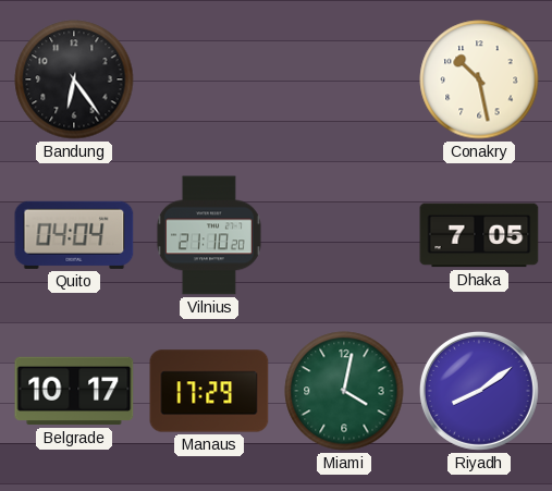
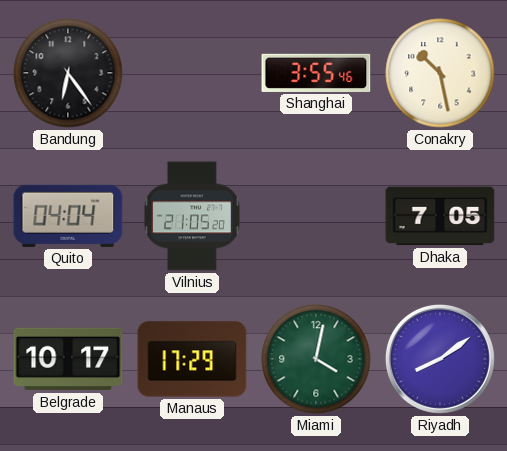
Shanghai: none -> 3:55
Vilnius: 21:10 -> 21:05
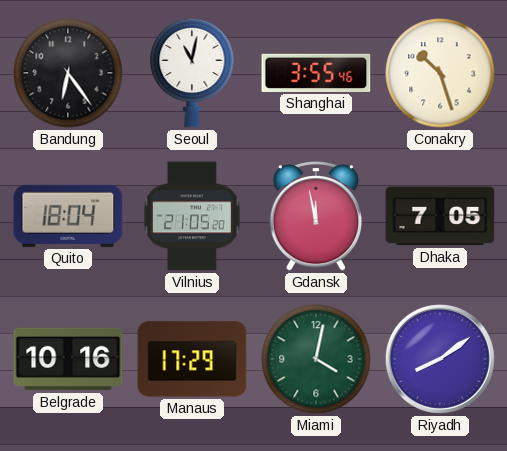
Seoul: none -> 11:02
Conakry: 10:28 -> 10:27
Quito: 04:04 -> 18:04
Gdansk: none -> 11:58
Belgrade: 10:17 -> 10:16
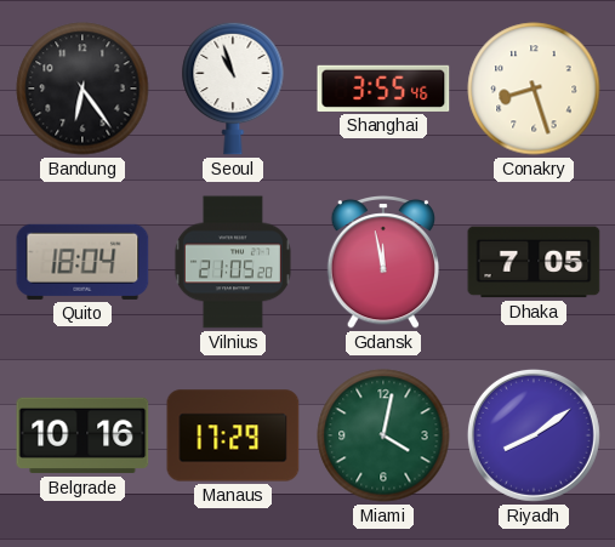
Seoul: 11:02 -> 10:57
Conakry: 10:27 -> 8:27
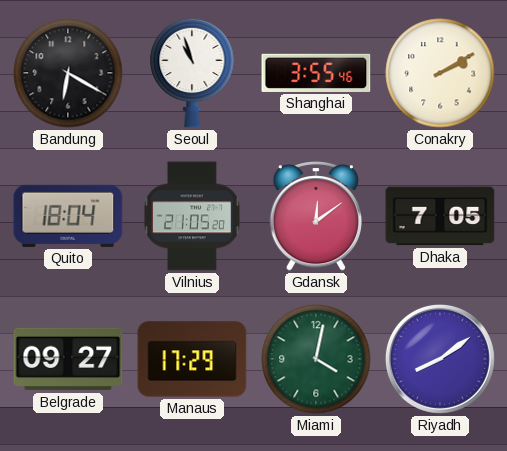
Bandung: 6:24 -> 6:20
Conakry: 8:27 -> 2:10
Gdansk: 11:58 -> 12:09
Belgrade: 10:16 -> 09:27
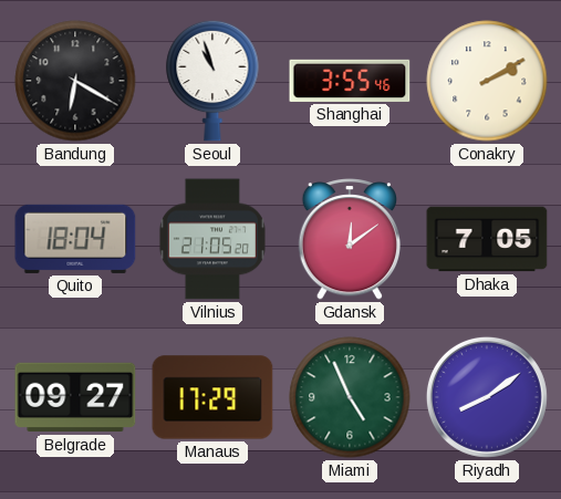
Miami: 4:02 -> 4:56
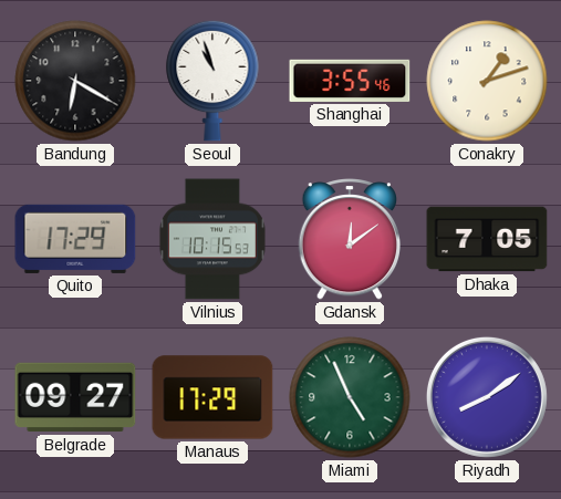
Conakry: 2:10 -> 1:12
Quito: 18:04 -> 17:29
Vilnius: 21:05 -> 10:15
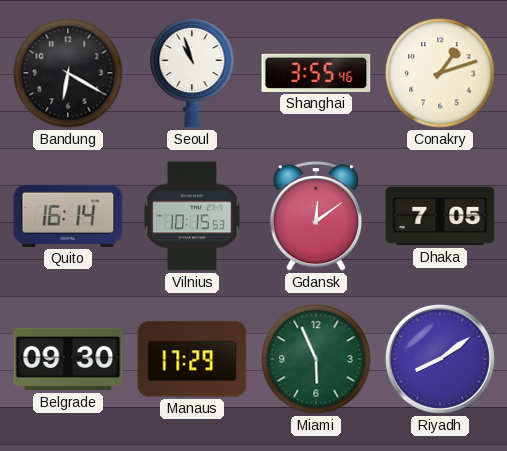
Quito: 17:29 -> 16:14
Belgrade: 09:27 -> 09:30
Miami: 4:56 -> 5:56
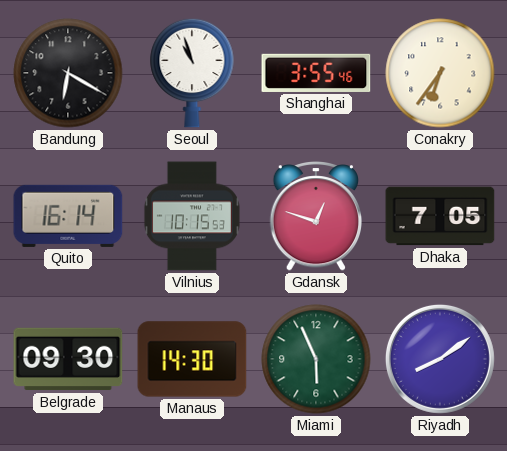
Conakry: 1:12 -> 6:36
Gdansk: 12:09 -> 12:48
Manaus: 17:29 -> 14:30
